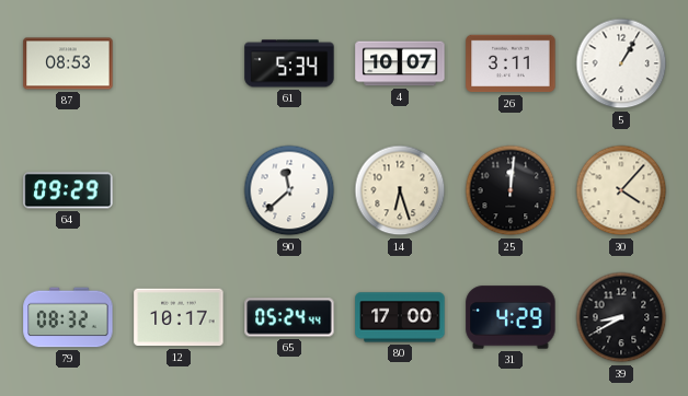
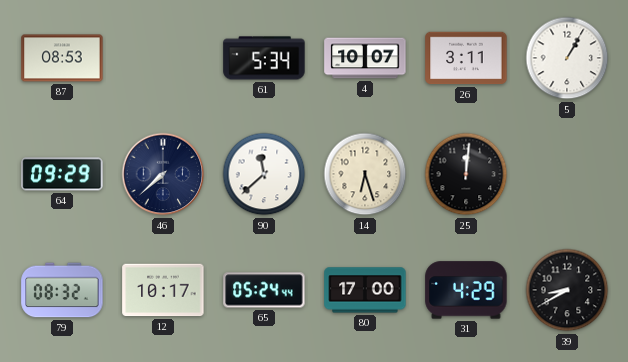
46: none -> 7:38
30: 4:07 -> none
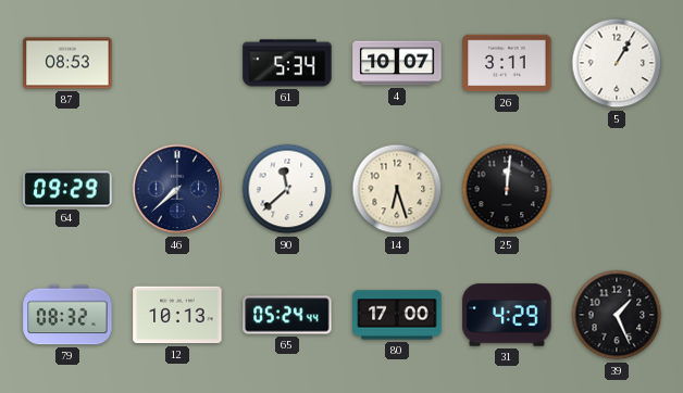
12: 10:17 -> 10:13
39: 8:40 -> 1:26
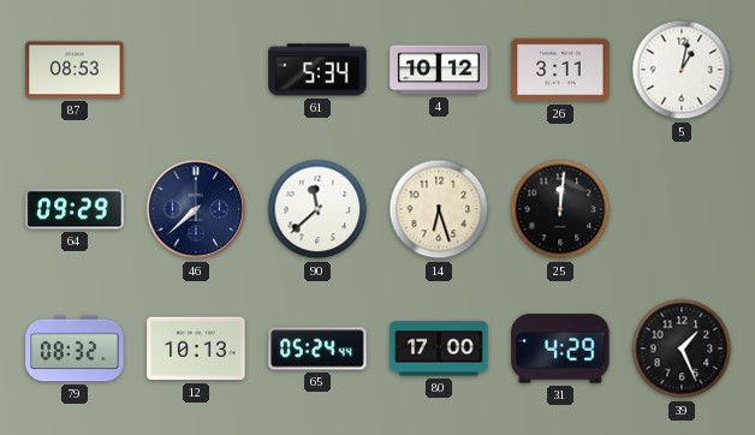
4: 10:07 -> 10:12
5: 1:05 -> 1:02
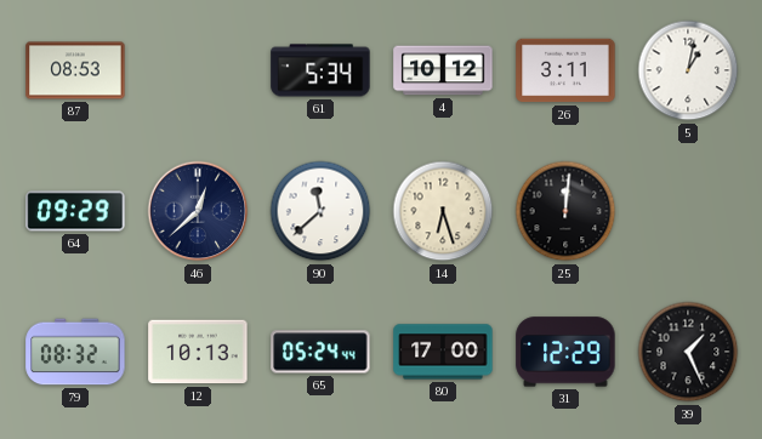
46: 7:38 -> 12:38
31: 4:29 -> 12:29
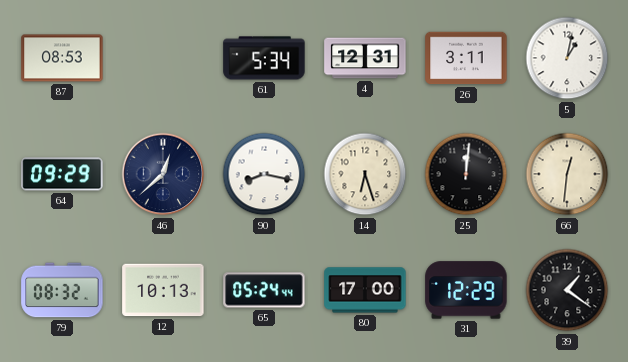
4: 10:12 -> 12:31
90: 11:38 -> 8:17
66: none -> 12:31
39: 1:26 -> 1:21
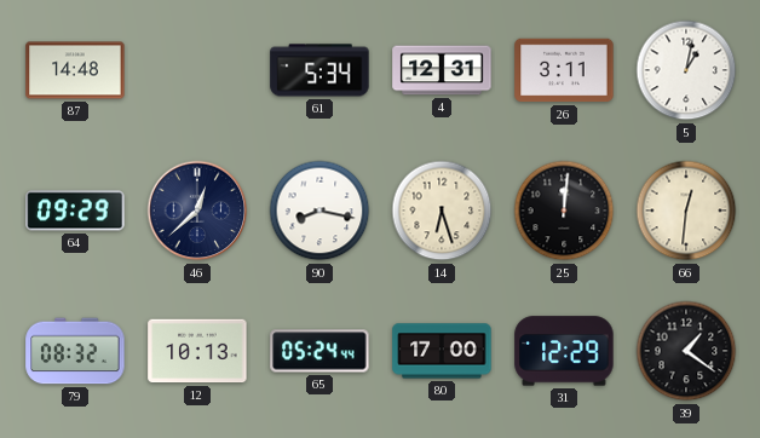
87: 08:53 -> 14:48
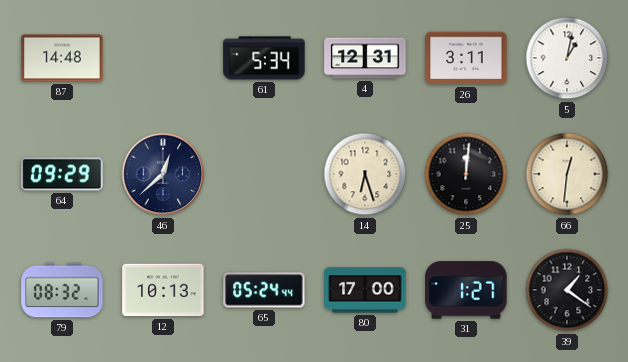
90: 8:17 -> none
31: 12:29 -> 1:27
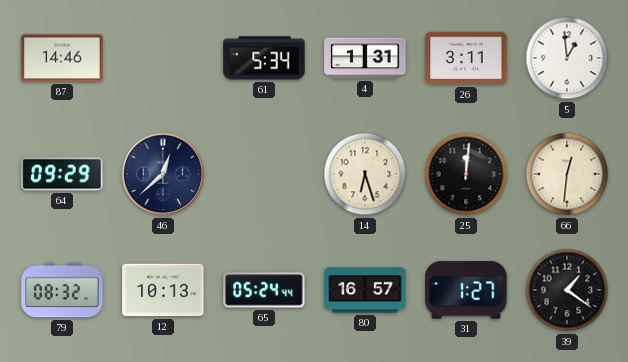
87: 14:48 -> 14:46
4: 12:31 -> 1:31
5: 1:02 -> 12:59
80: 17:00 -> 16:57
